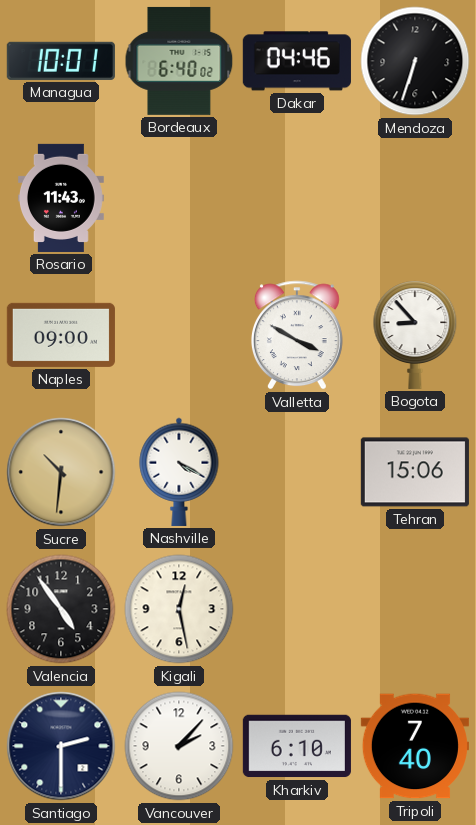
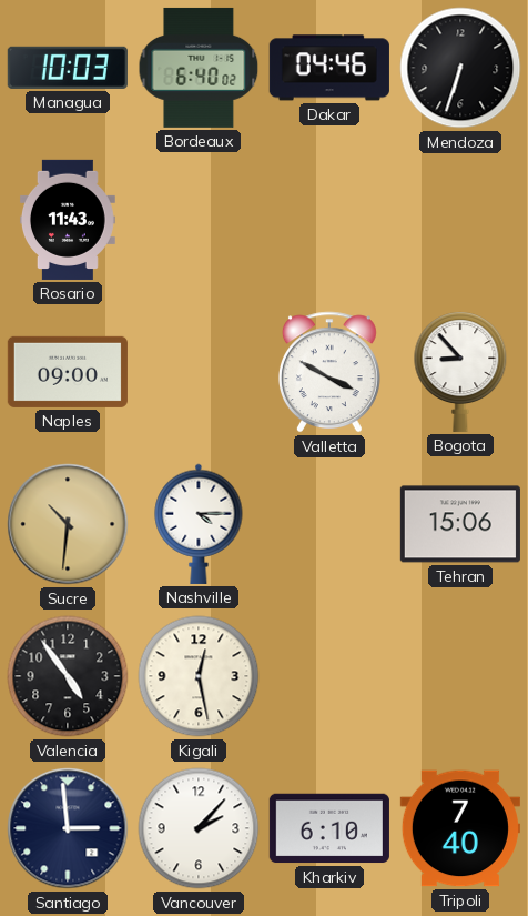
Managua: 10:01 -> 10:03
Nashville: 4:20 -> 4:15
Santiago: 2:30 -> 2:59
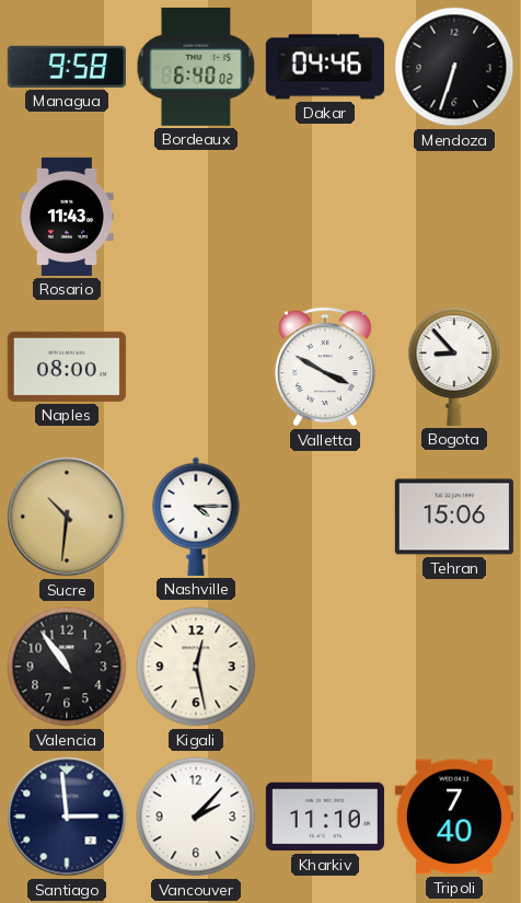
Managua: 10:03 -> 9:58
Naples: 09:00 -> 08:00
Valencia: 4:54 -> 10:54
Kharkiv: 6:10 -> 11:10
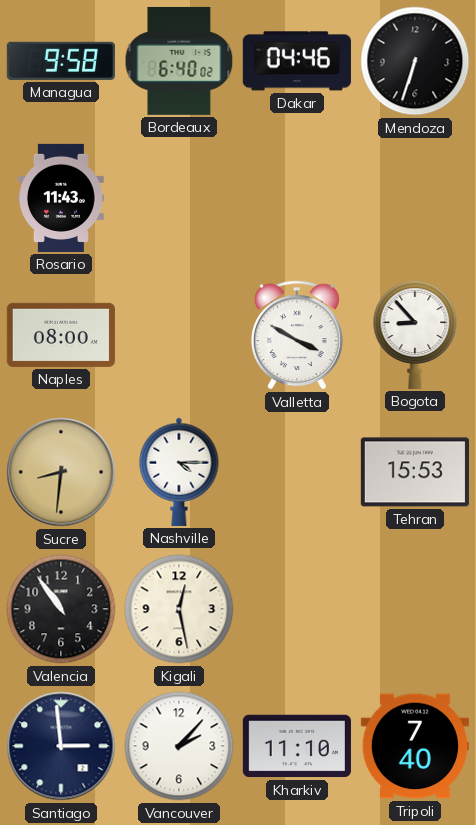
Sucre: 10:31 -> 8:31
Tehran: 15:06 -> 15:53
